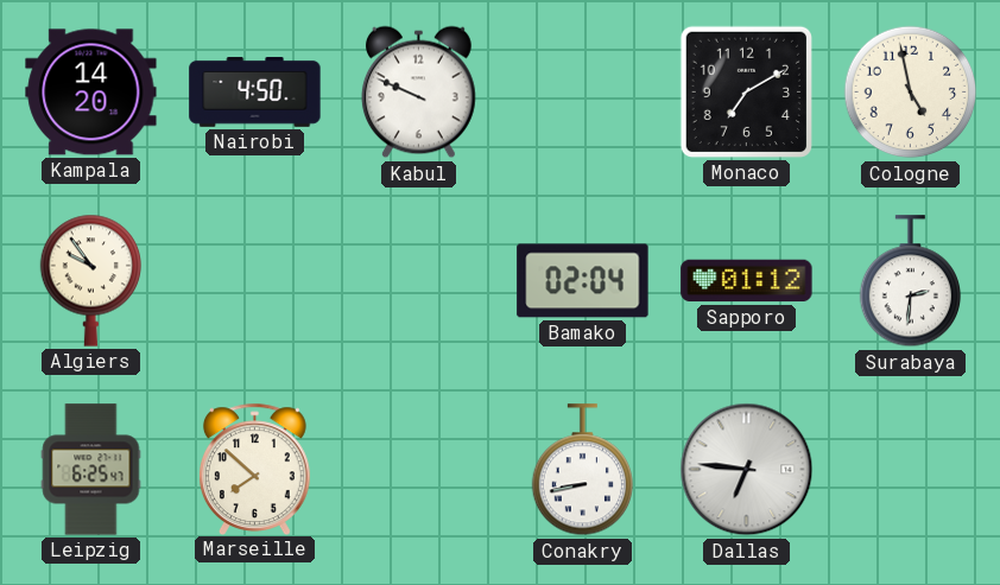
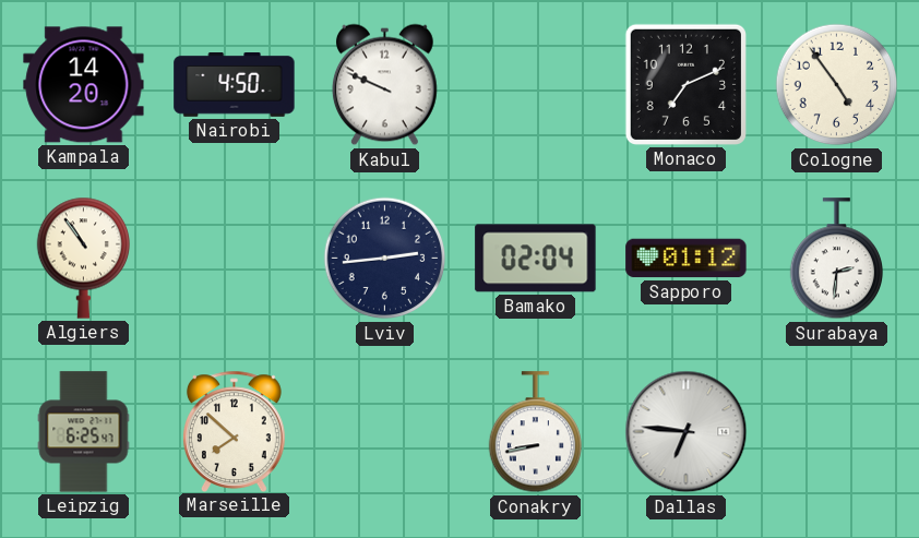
Monaco: 7:10 -> 7:11
Cologne: 4:58 -> 4:54
Algiers: 9:54 -> 10:54
Lviv: none -> 2:44
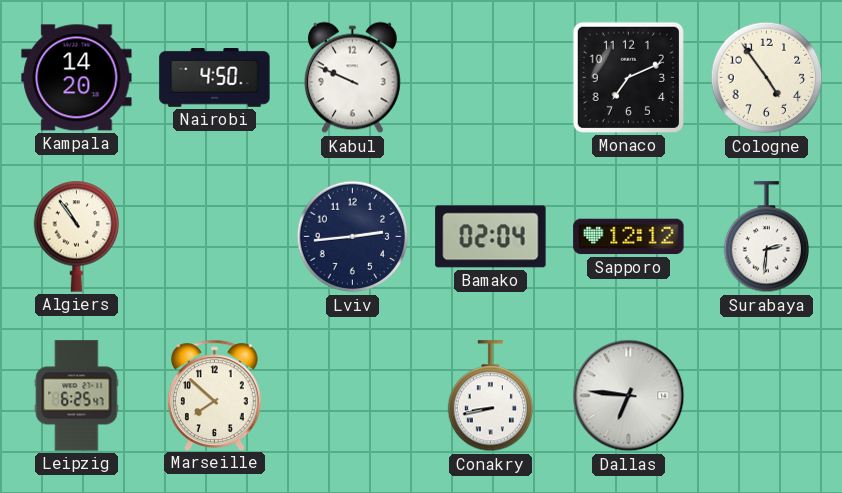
Sapporo: 01:12 -> 12:12
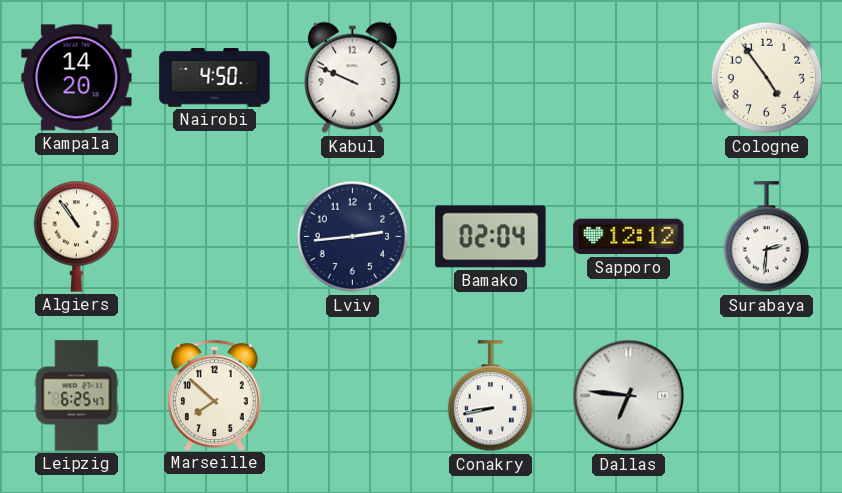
Monaco: 7:11 -> none
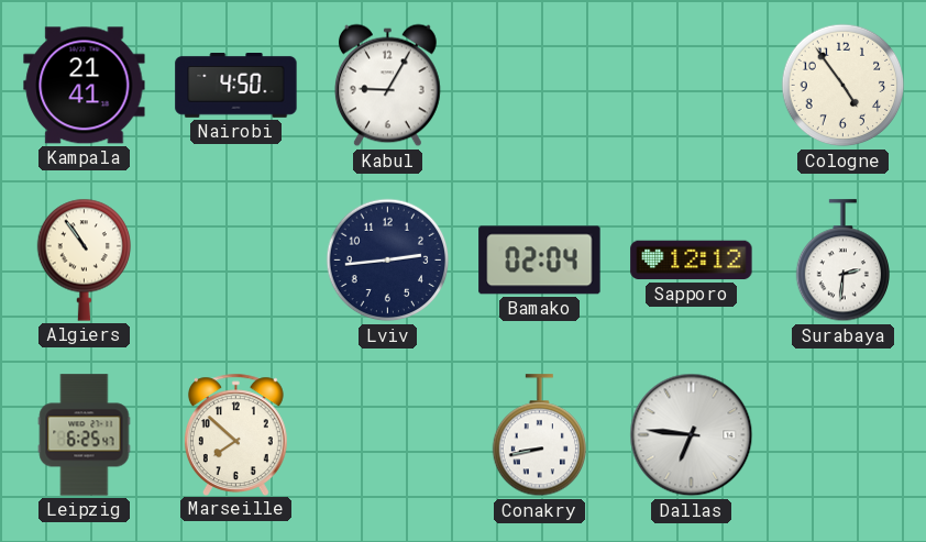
Kampala: 14:20 -> 21:41
Kabul: 9:49 -> 9:05
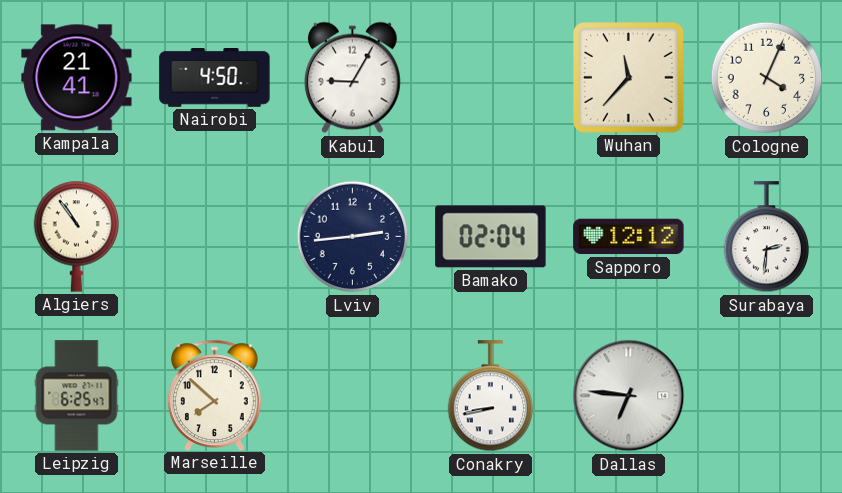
Wuhan: none -> 11:37
Cologne: 4:54 -> 4:04
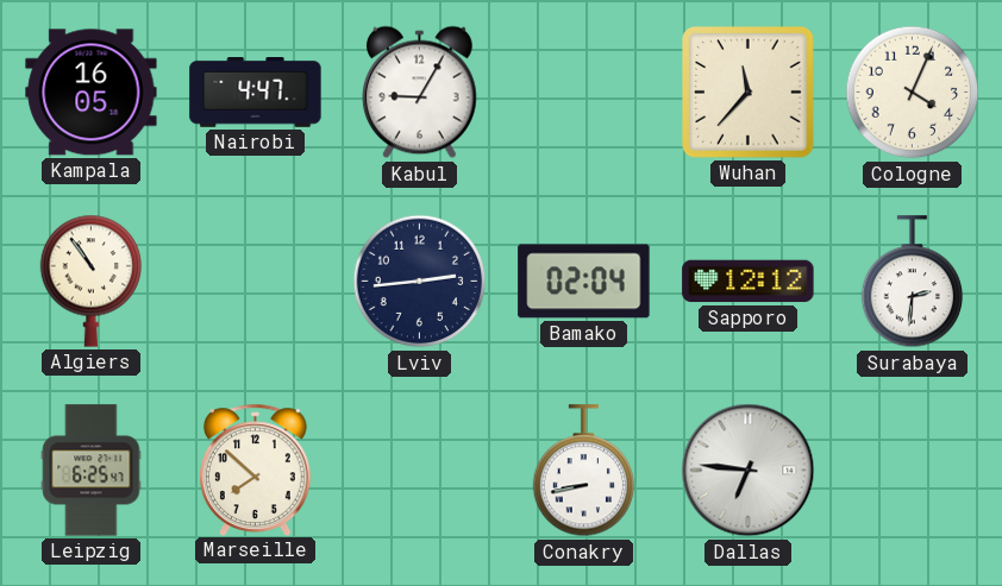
Kampala: 21:41 -> 16:05
Nairobi: 4:50 -> 4:47
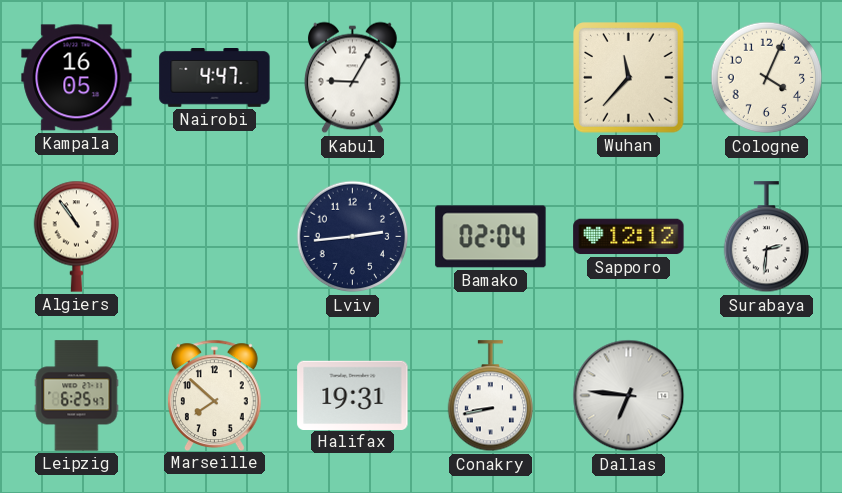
Halifax: none -> 19:31
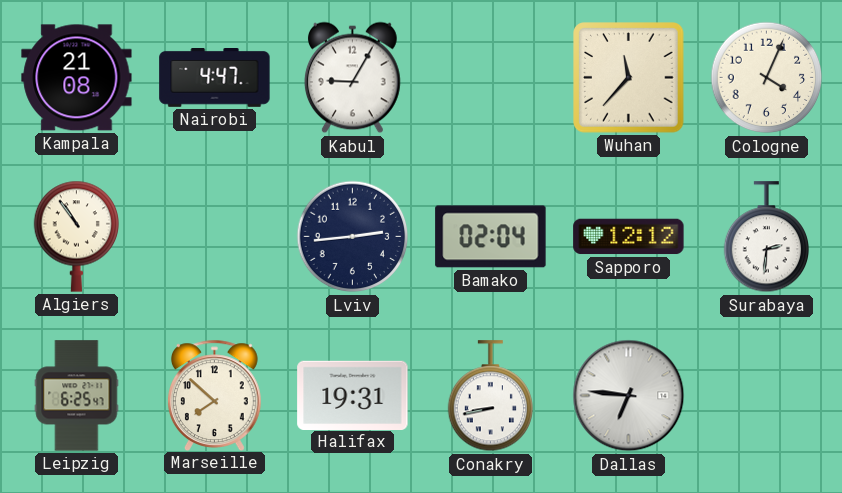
Kampala: 16:05 -> 21:08
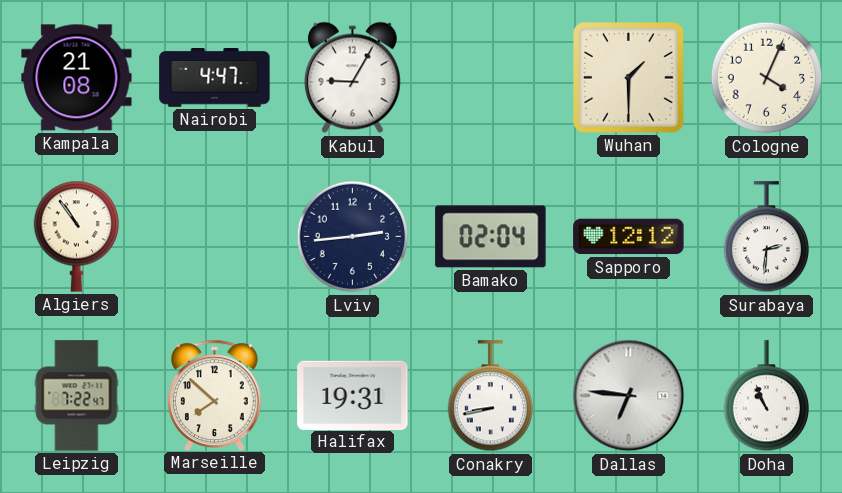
Wuhan: 11:37 -> 1:30
Leipzig: 6:25 -> 7:22
Doha: none -> 10:56
